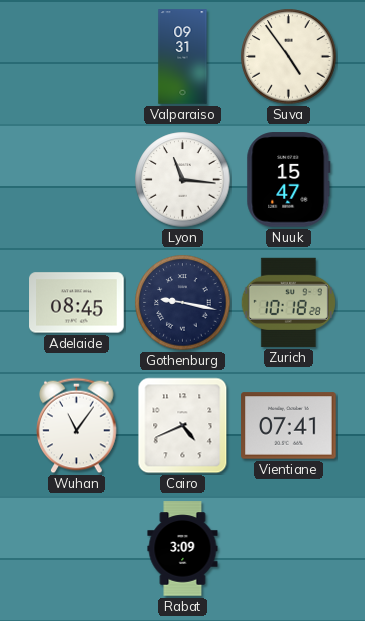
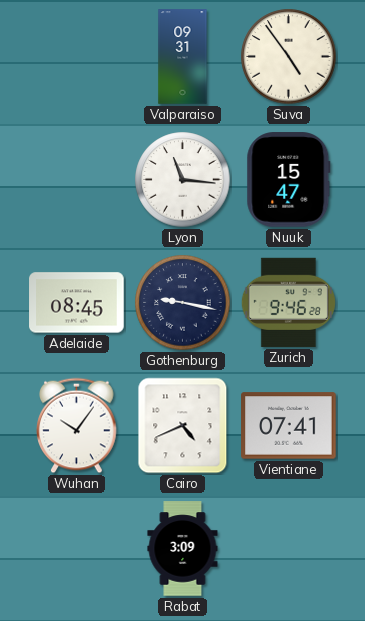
Zurich: 10:18 -> 9:46
Wuhan: 11:06 -> 10:06
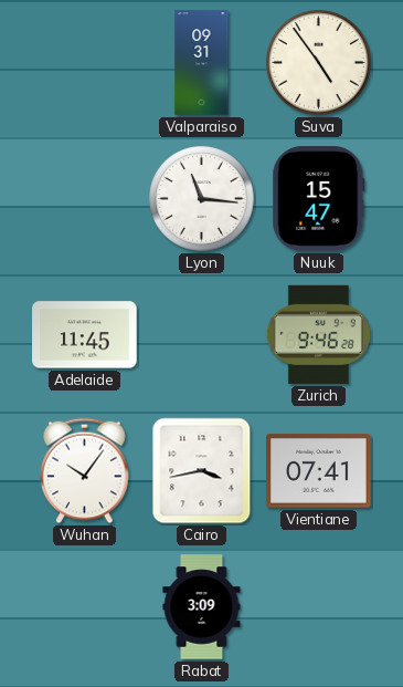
Adelaide: 08:45 -> 11:45
Gothenburg: 9:17 -> none
Cairo: 4:41 -> 3:43
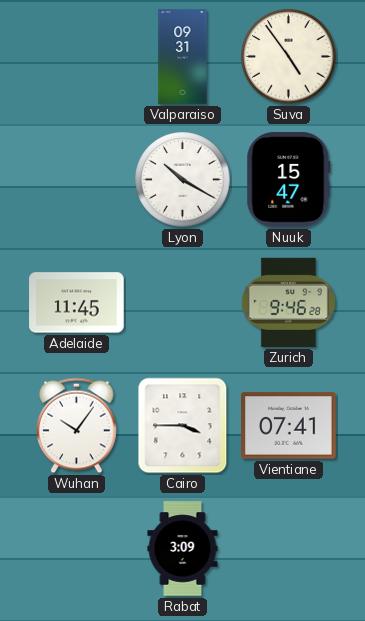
Lyon: 11:16 -> 10:20
Cairo: 3:43 -> 3:45
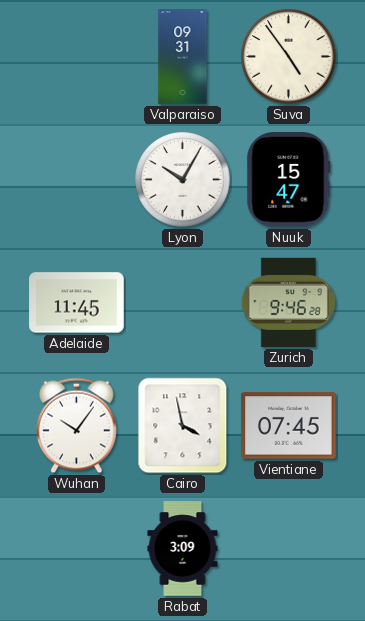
Lyon: 10:20 -> 10:05
Cairo: 3:45 -> 3:58
Vientiane: 07:41 -> 07:45
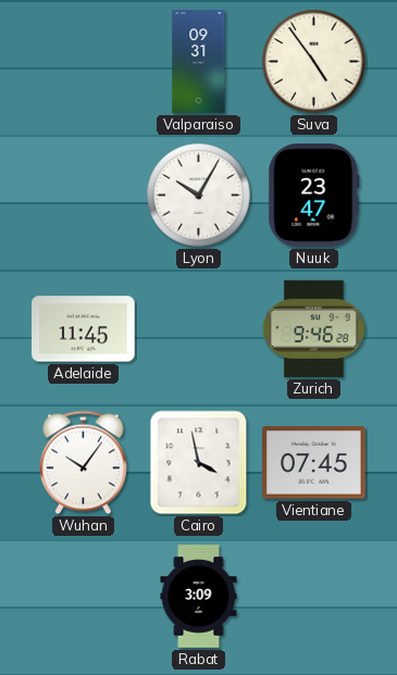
Nuuk: 15:47 -> 23:47
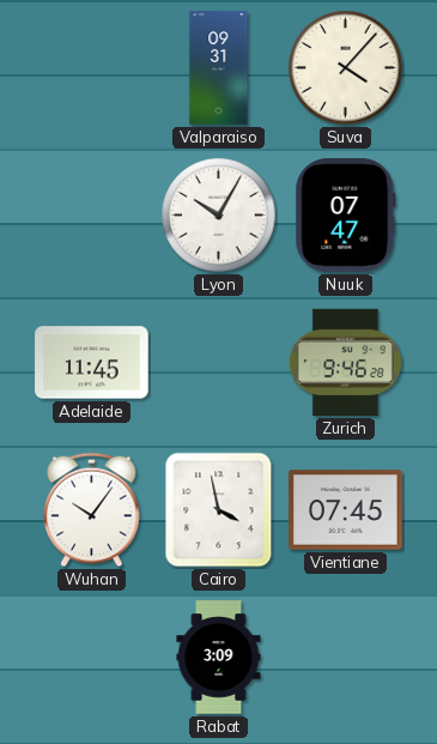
Suva: 4:54 -> 4:07
Nuuk: 23:47 -> 07:47
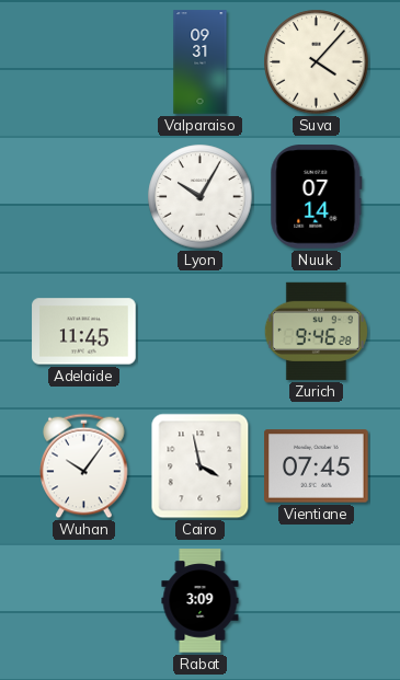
Nuuk: 07:47 -> 07:14
